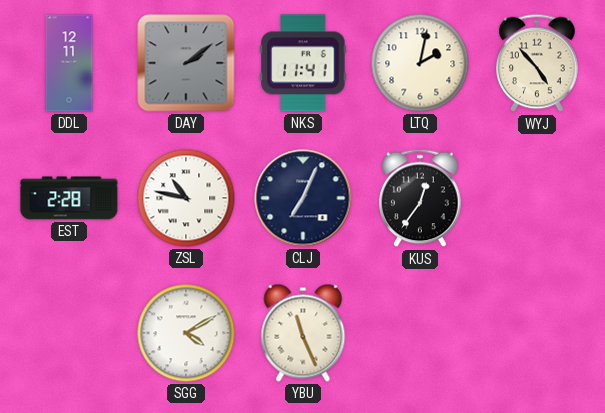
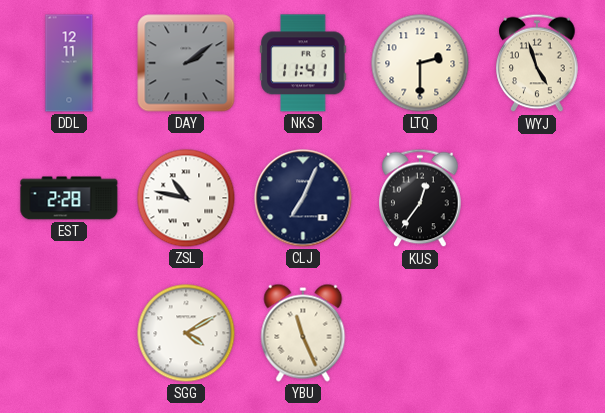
LTQ: 2:02 -> 2:30
WYJ: 4:53 -> 4:57
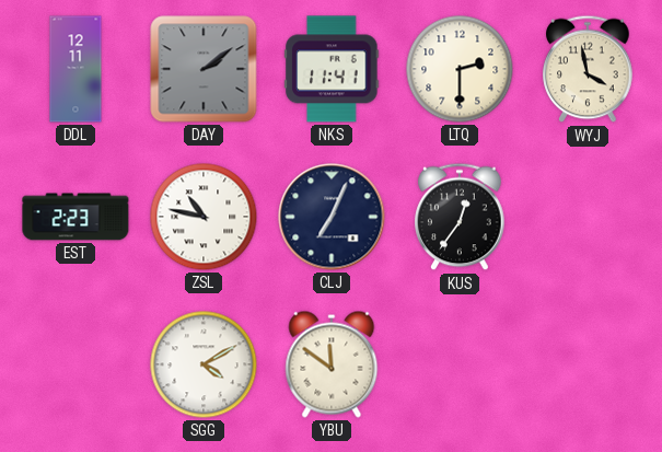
WYJ: 4:57 -> 3:58
EST: 2:28 -> 2:23
YBU: 11:26 -> 11:51
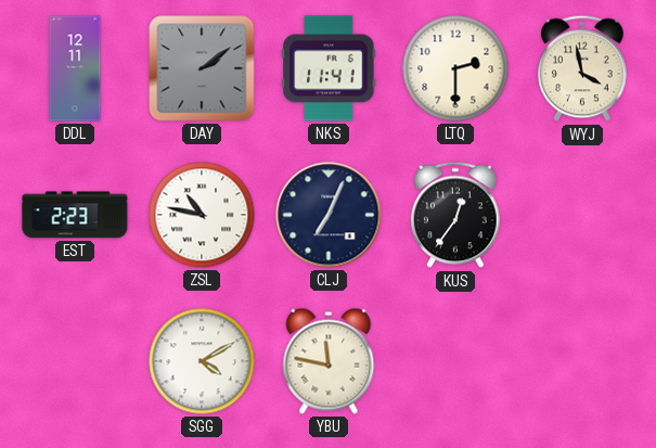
YBU: 11:51 -> 11:47
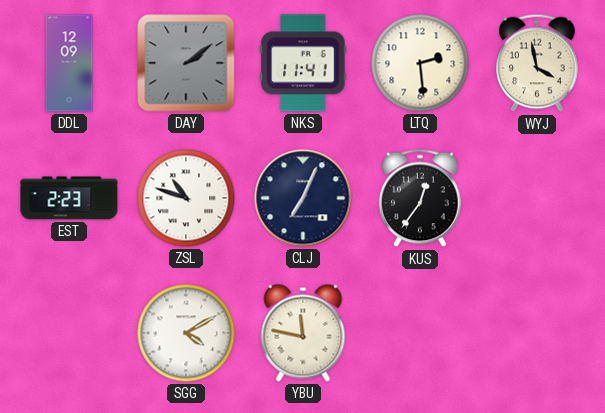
DDL: 12:11 -> 12:09
LTQ: 2:30 -> 2:29
ZSL: 10:47 -> 10:48
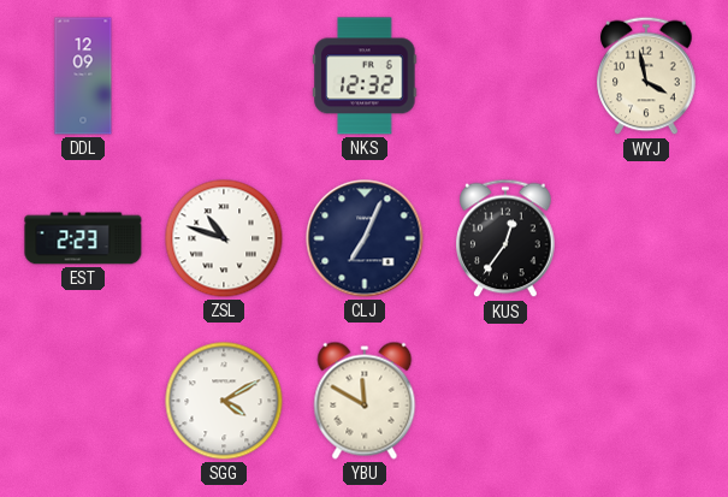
DAY: 2:09 -> none
NKS: 11:41 -> 12:32
LTQ: 2:29 -> none
YBU: 11:47 -> 11:50
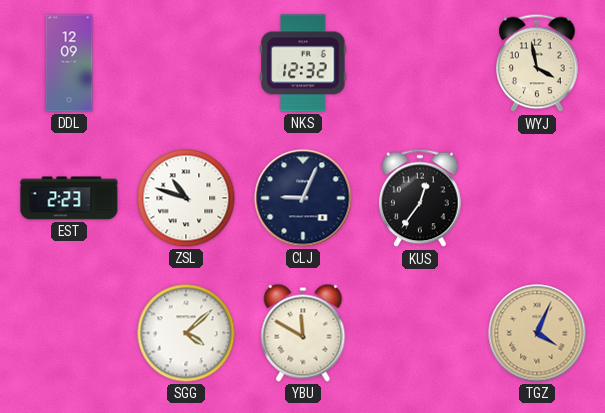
CLJ: 7:04 -> 9:04
SGG: 4:10 -> 4:08
TGZ: none -> 4:04
